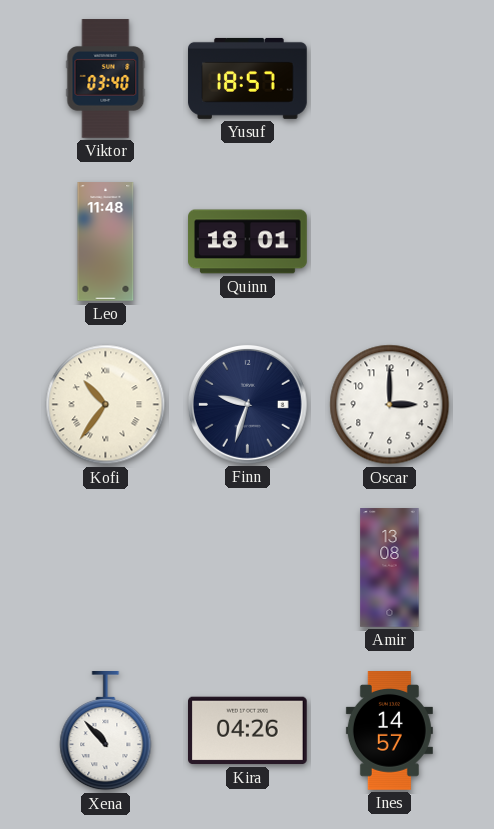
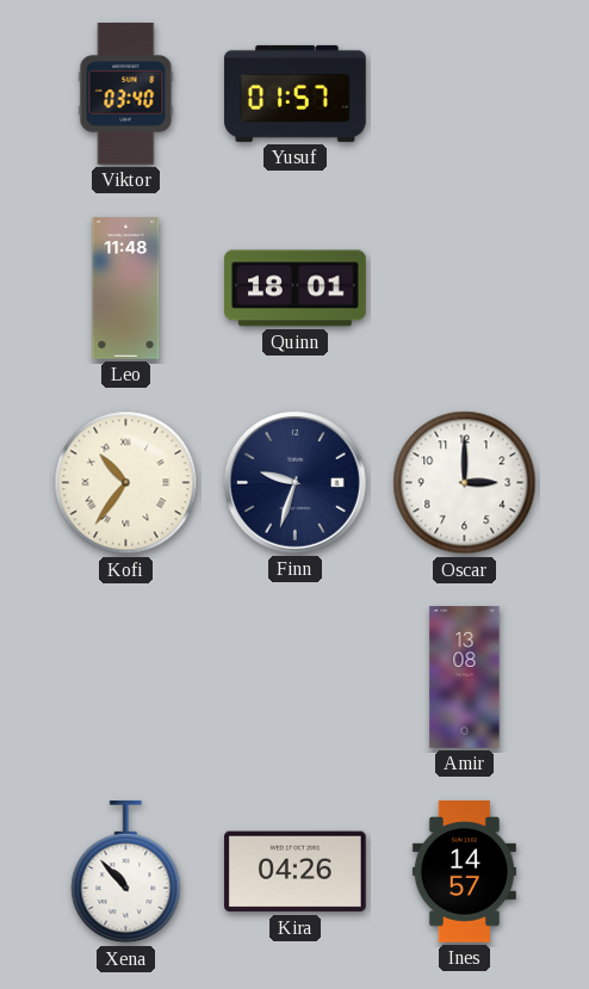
Yusuf: 18:57 -> 01:57
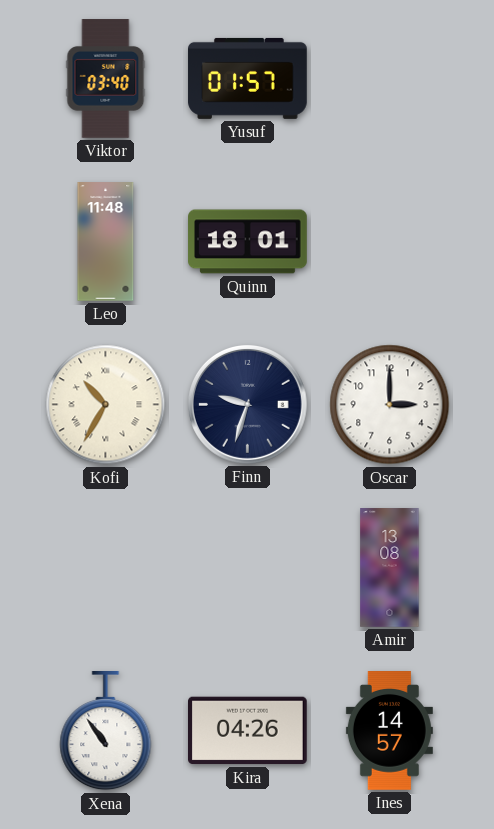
Kofi: 10:36 -> 10:35
Xena: 10:53 -> 10:54
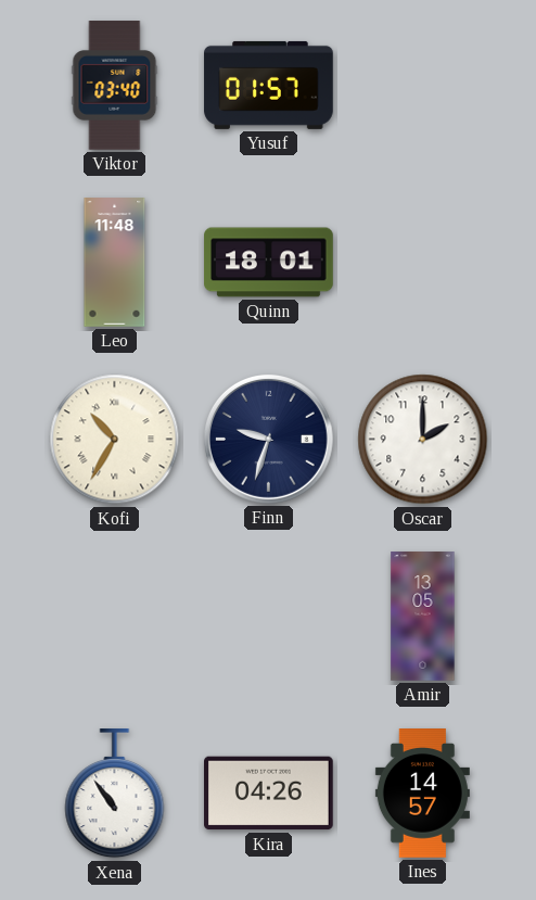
Oscar: 3:00 -> 2:00
Amir: 13:08 -> 13:05
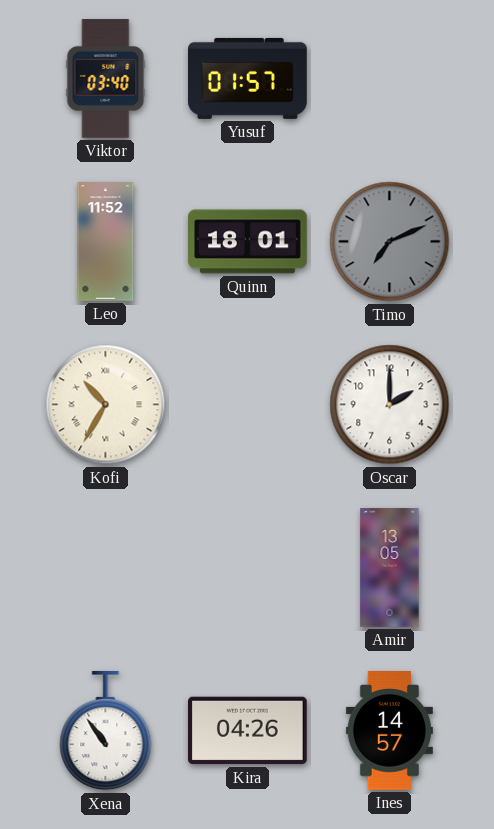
Leo: 11:48 -> 11:52
Timo: none -> 7:11
Finn: 9:33 -> none
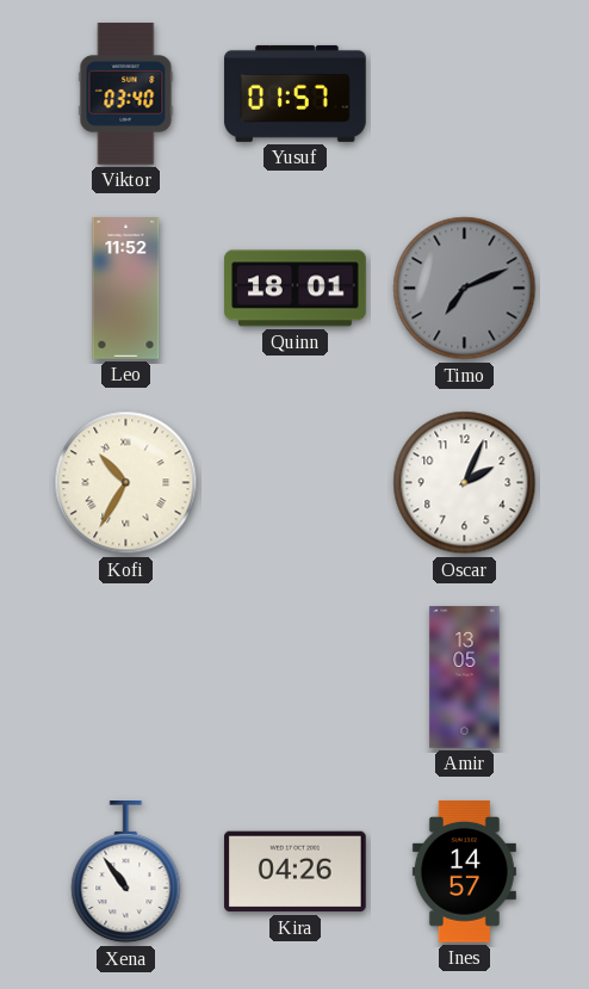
Oscar: 2:00 -> 2:04
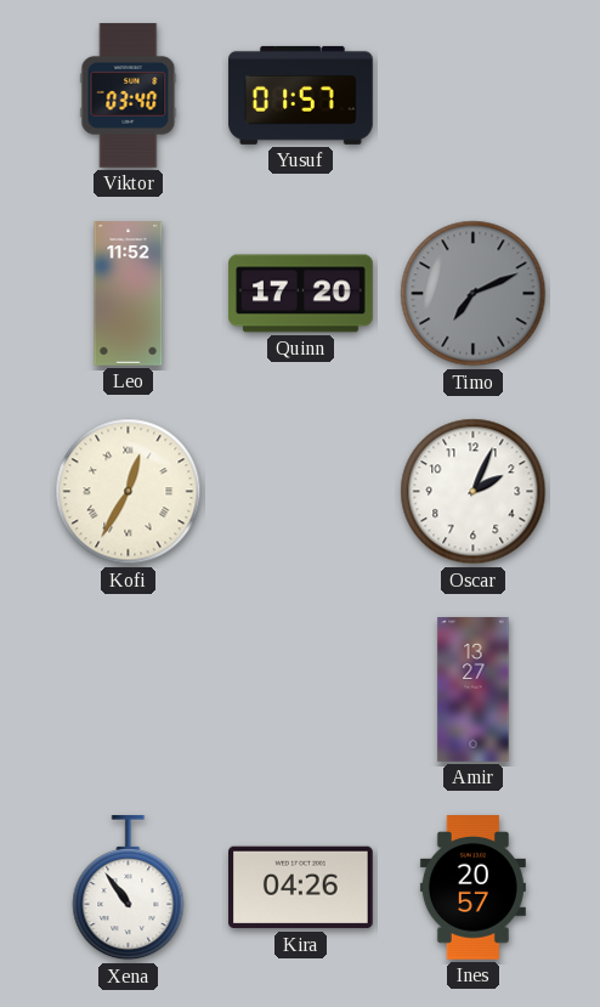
Quinn: 18:01 -> 17:20
Kofi: 10:35 -> 12:35
Amir: 13:05 -> 13:27
Ines: 14:57 -> 20:57
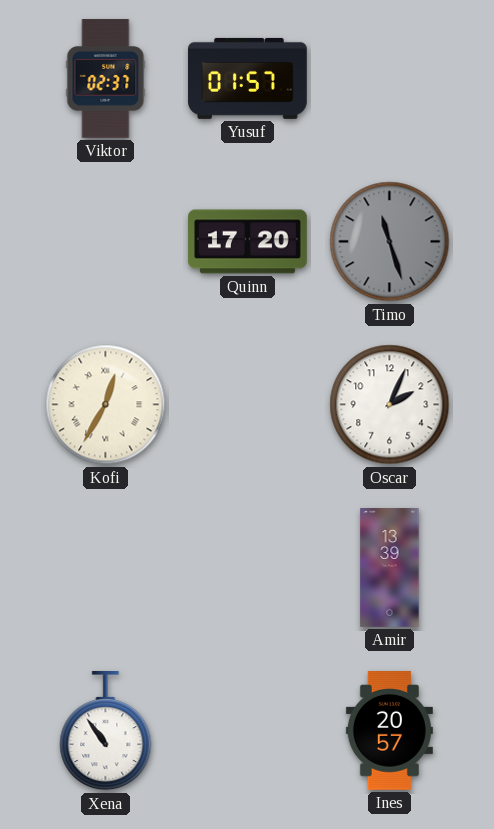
Viktor: 03:40 -> 02:37
Leo: 11:52 -> none
Timo: 7:11 -> 11:27
Amir: 13:27 -> 13:39
Kira: 04:26 -> none
